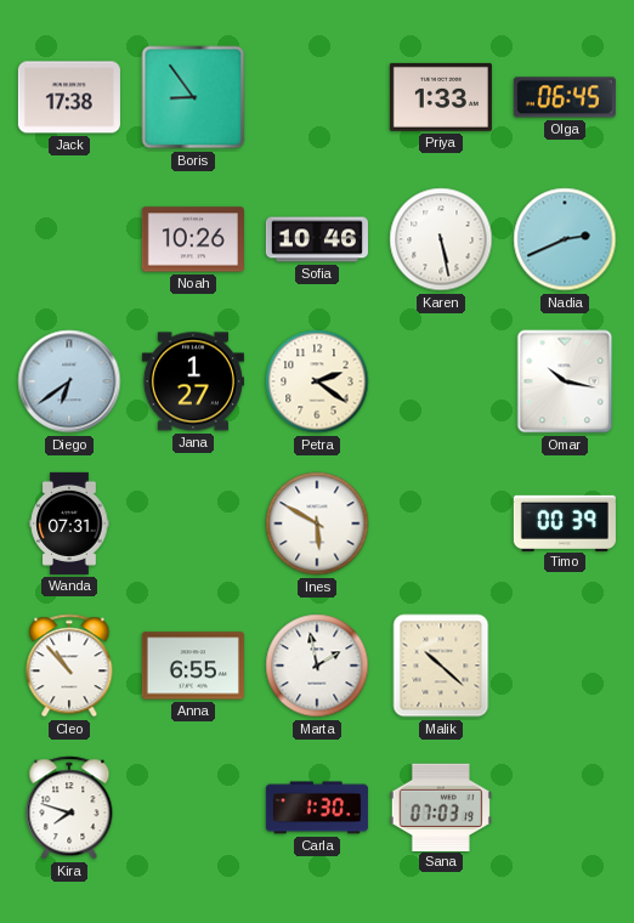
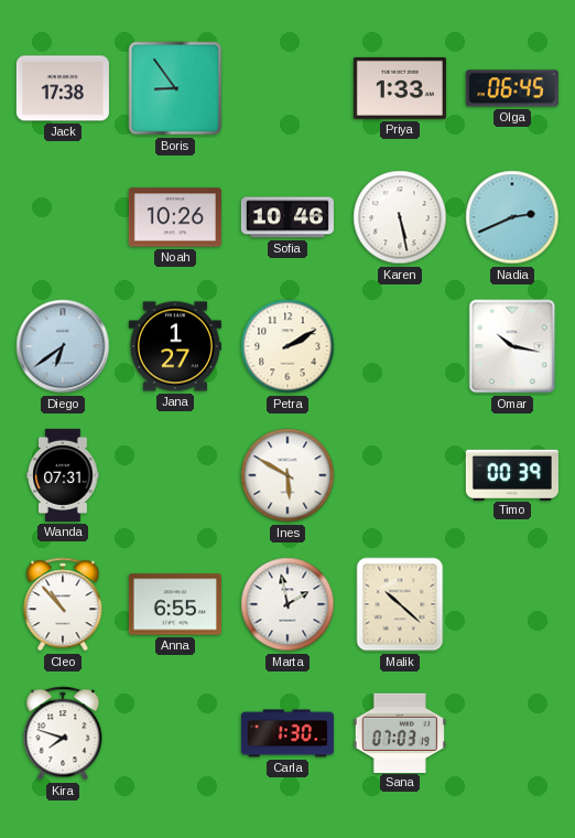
Petra: 2:21 -> 2:10
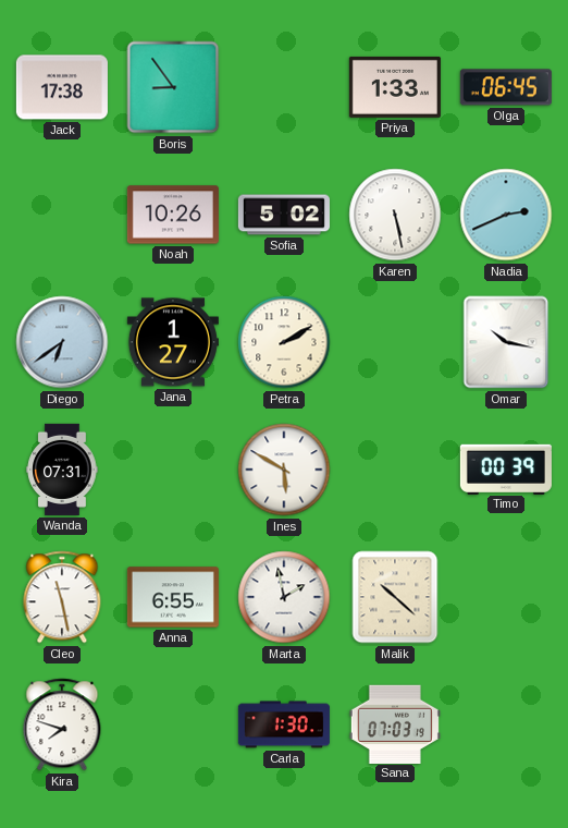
Sofia: 10:46 -> 5:02
Cleo: 10:53 -> 11:28
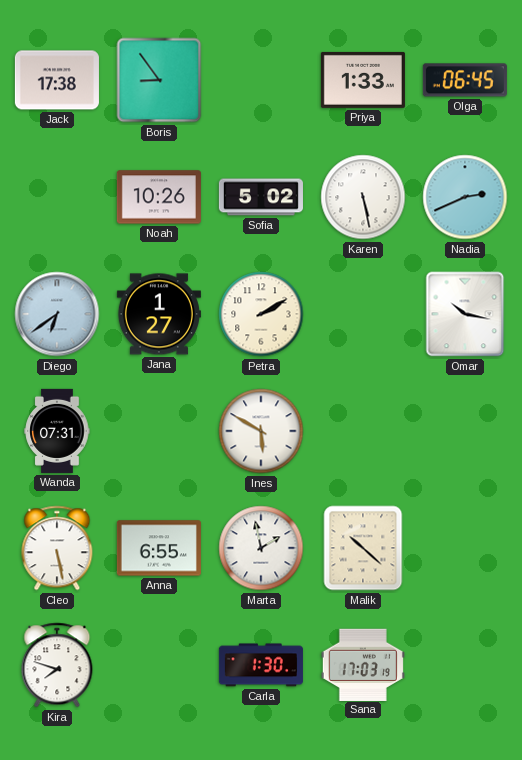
Timo: 00:39 -> none
Cleo: 11:28 -> 5:28
Sana: 07:03 -> 17:03
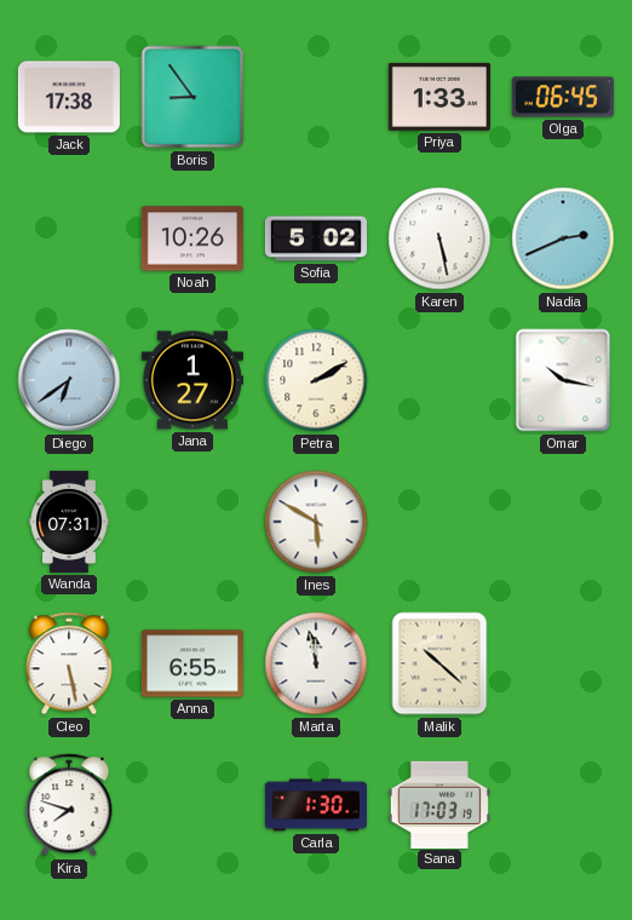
Marta: 1:58 -> 11:58
